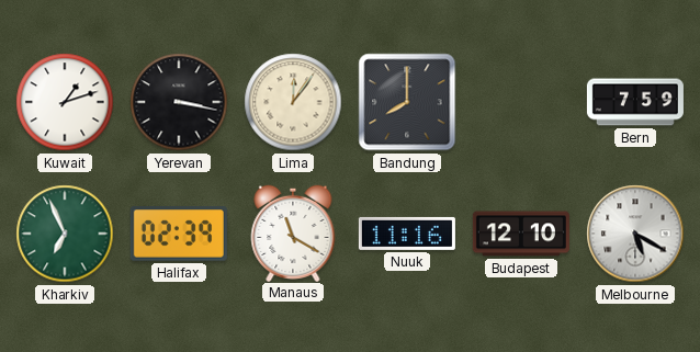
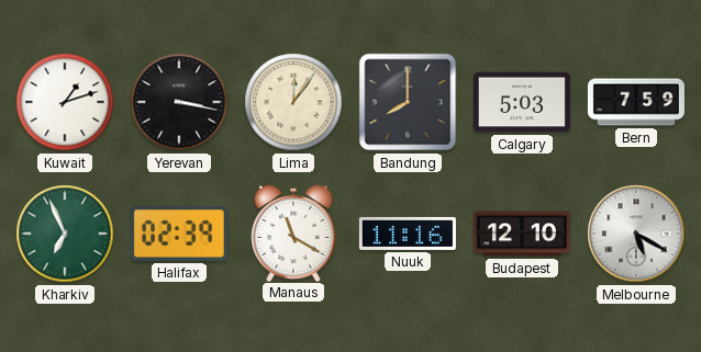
Calgary: none -> 5:03
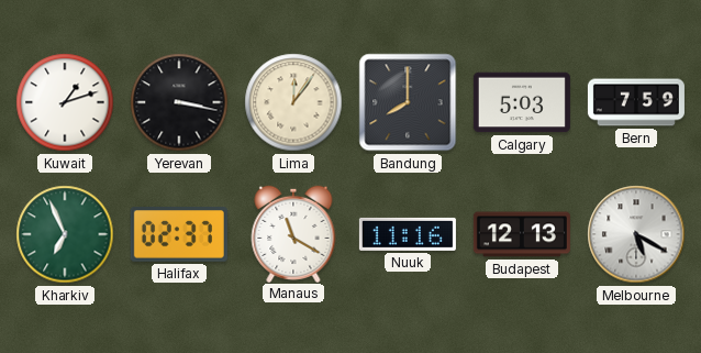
Halifax: 02:39 -> 02:37
Budapest: 12:10 -> 12:13
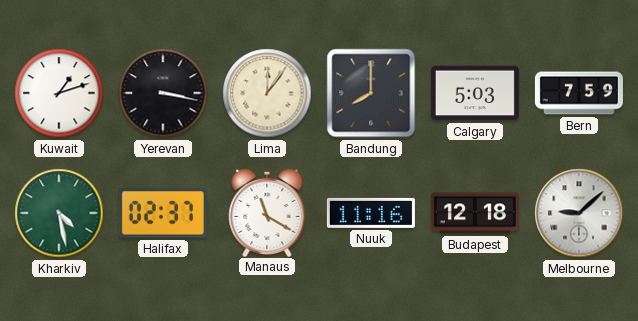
Kharkiv: 6:56 -> 4:28
Budapest: 12:13 -> 12:18
Melbourne: 5:20 -> 9:08
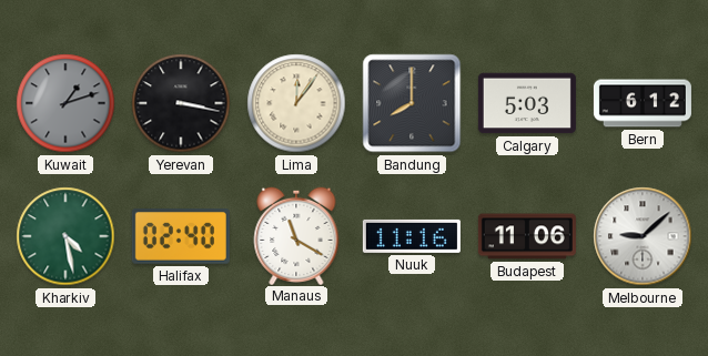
Kuwait dial: white -> grey
Bern: 7:59 -> 6:12
Halifax: 02:37 -> 02:40
Budapest: 12:18 -> 11:06
